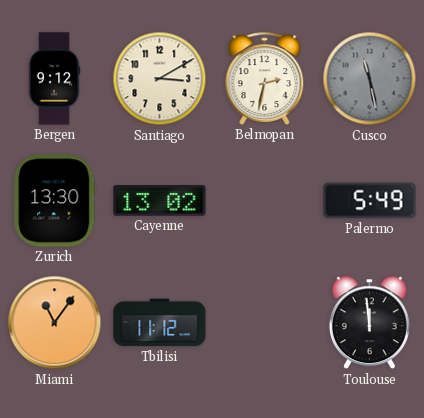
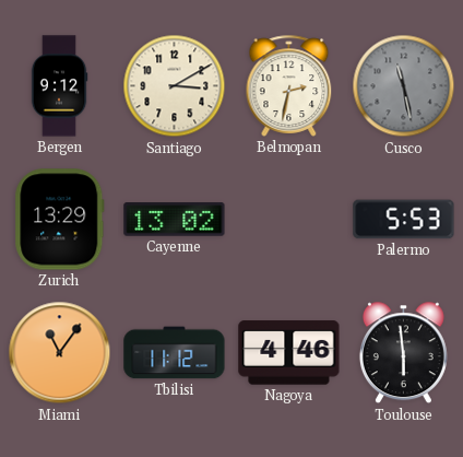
Zurich: 13:30 -> 13:29
Palermo: 5:49 -> 5:53
Nagoya: none -> 4:46
Toulouse: 11:59 -> 5:59
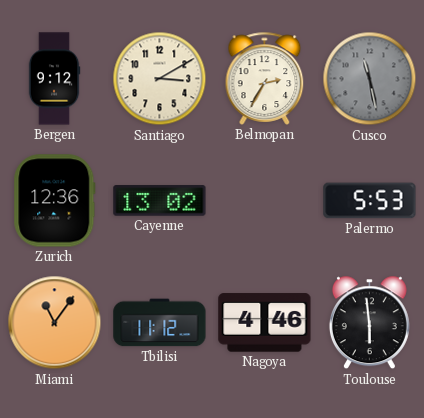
Belmopan: 2:32 -> 2:35
Zurich: 13:29 -> 12:36
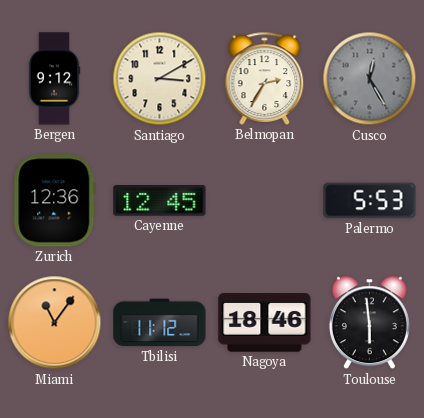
Cusco: 11:28 -> 12:25
Cayenne: 13:02 -> 12:45
Nagoya: 4:46 -> 18:46
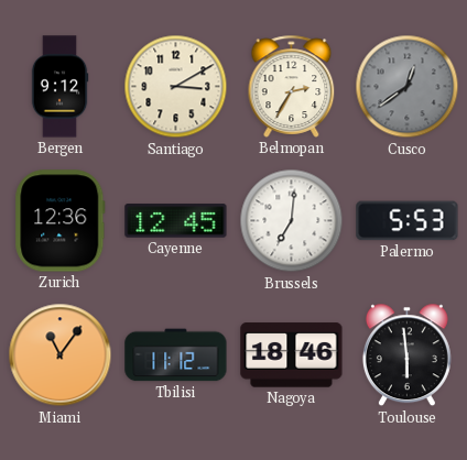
Cusco: 12:25 -> 12:39
Brussels: none -> 7:01
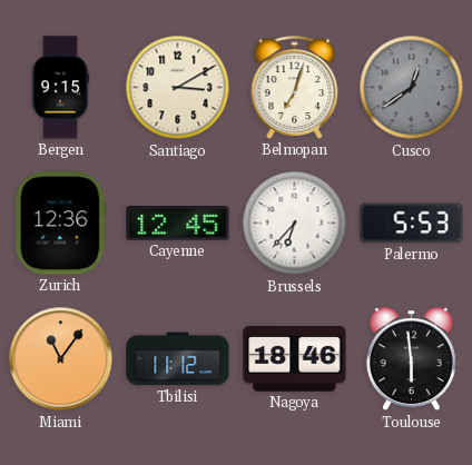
Bergen: 9:12 -> 9:15
Belmopan: 2:35 -> 7:03
Brussels: 7:01 -> 6:37
